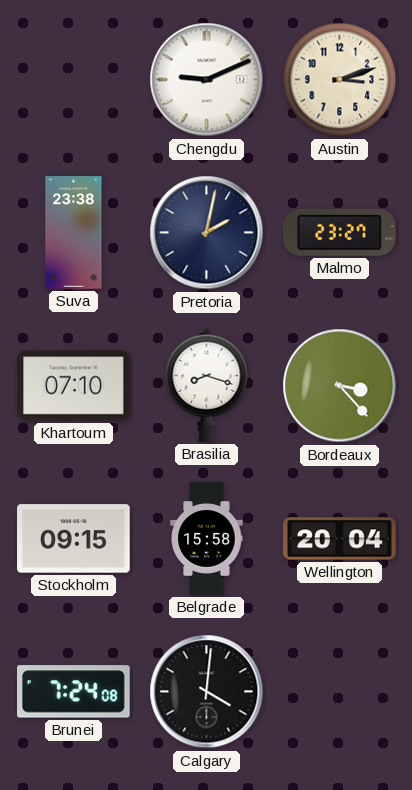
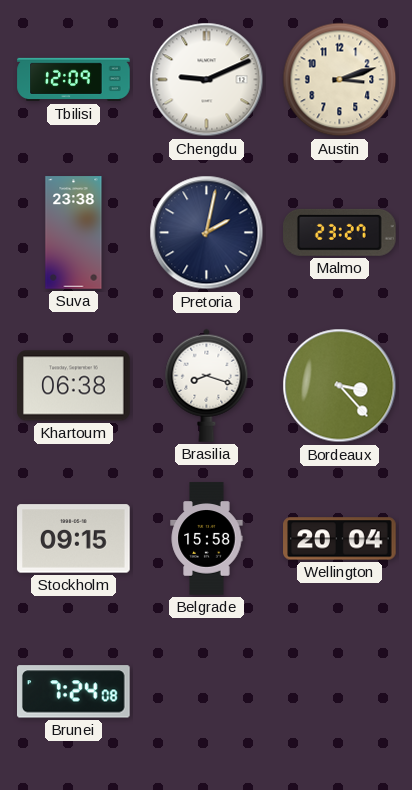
Tbilisi: none -> 12:09
Khartoum: 07:10 -> 06:38
Calgary: 4:01 -> none
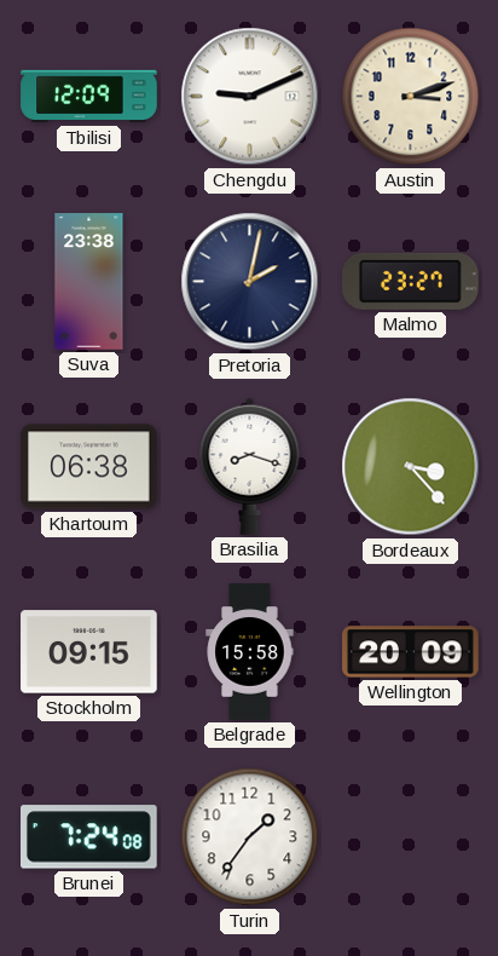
Wellington: 20:04 -> 20:09
Turin: none -> 1:36
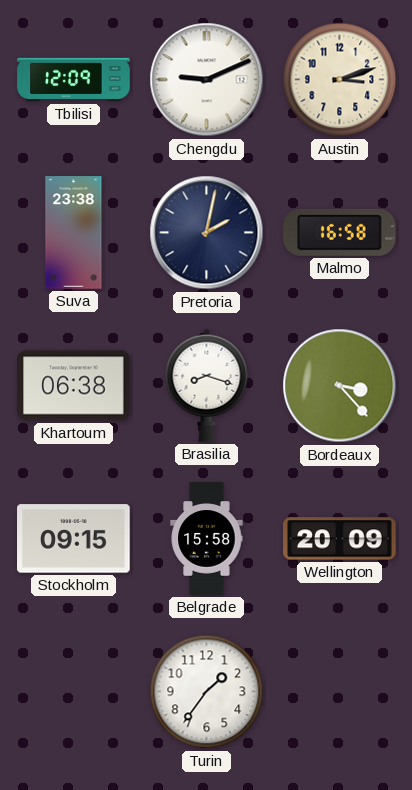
Malmo: 23:27 -> 16:58
Brunei: 7:24 -> none
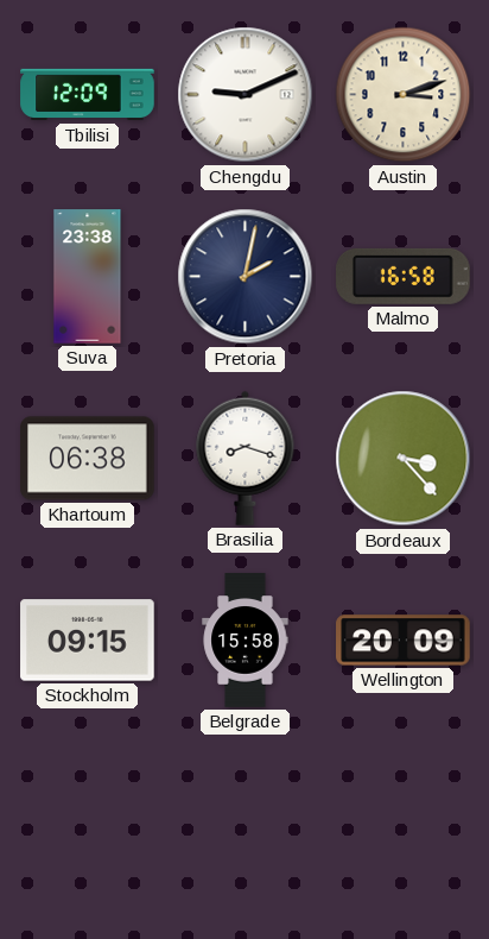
Turin: 1:36 -> none
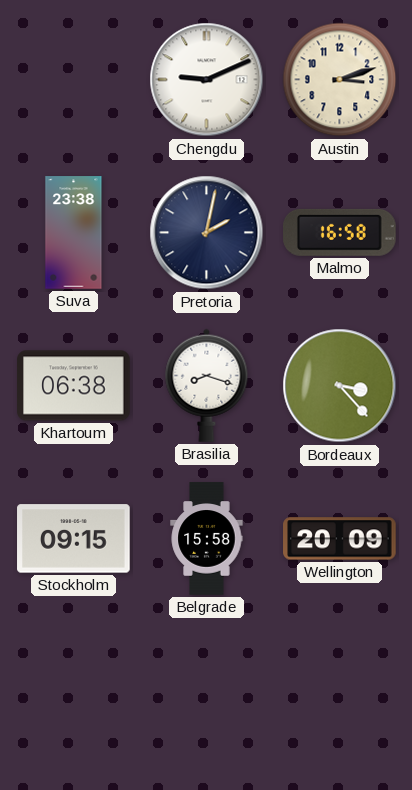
Tbilisi: 12:09 -> none
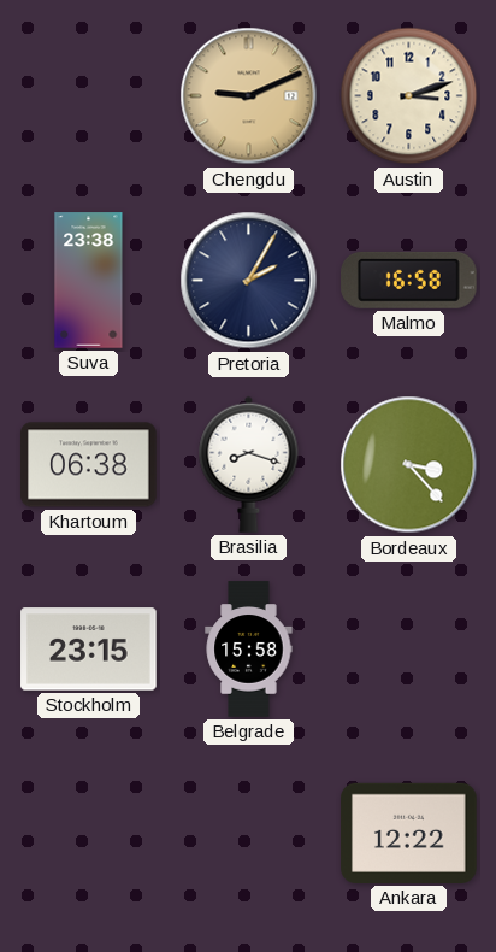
Chengdu dial: white -> champagne
Pretoria: 2:02 -> 2:05
Stockholm: 09:15 -> 23:15
Wellington: 20:09 -> none
Ankara: none -> 12:22
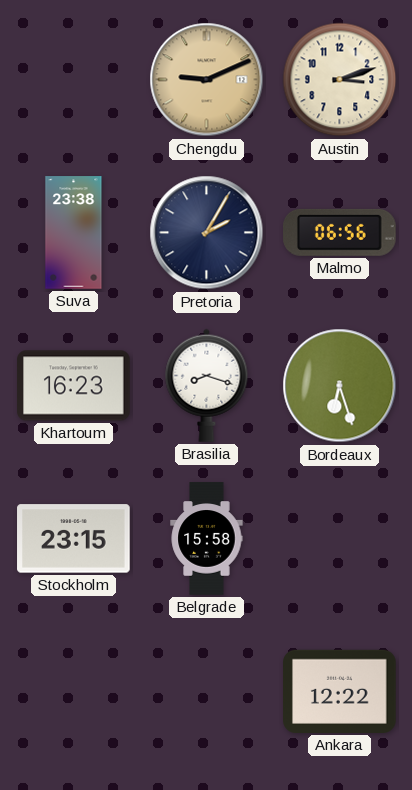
Malmo: 16:58 -> 06:56
Khartoum: 06:38 -> 16:23
Bordeaux: 3:23 -> 6:27
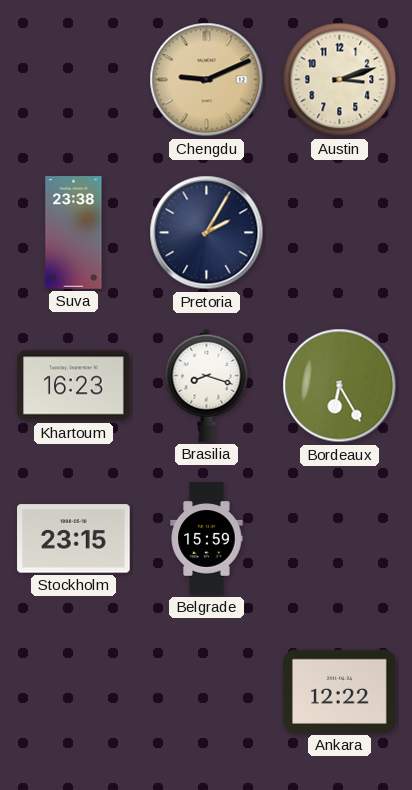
Malmo: 06:56 -> none
Bordeaux: 6:27 -> 6:25
Belgrade: 15:58 -> 15:59
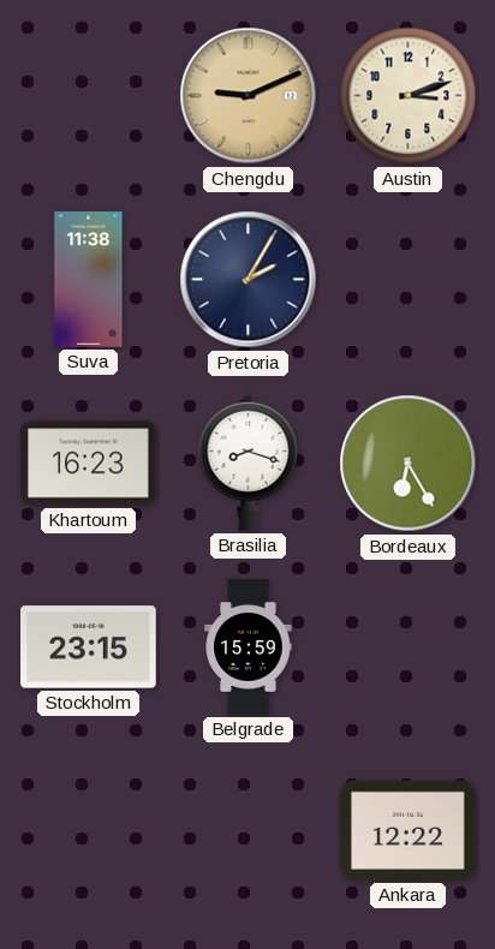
Suva: 23:38 -> 11:38
